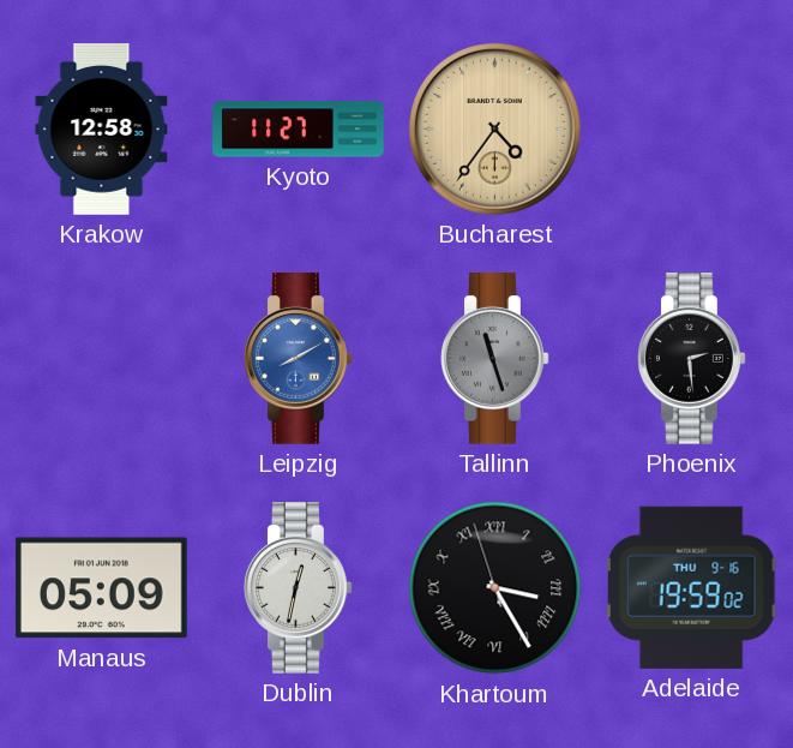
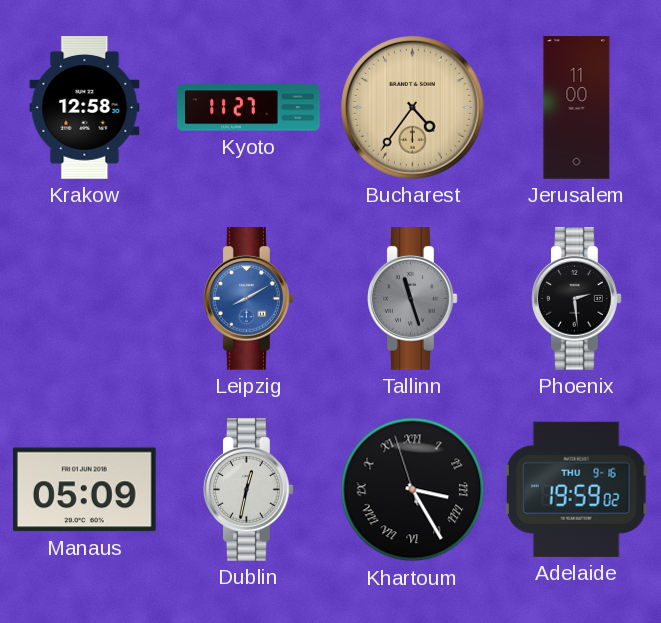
Jerusalem: none -> 11:00
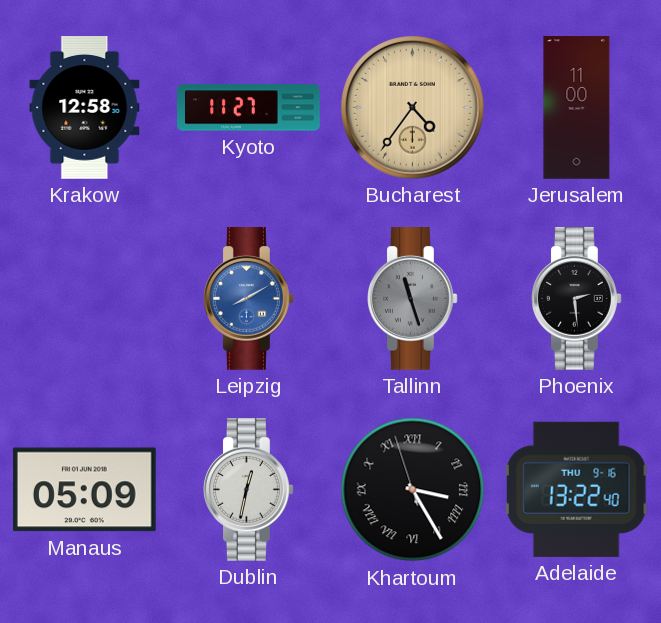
Adelaide: 19:59 -> 13:22
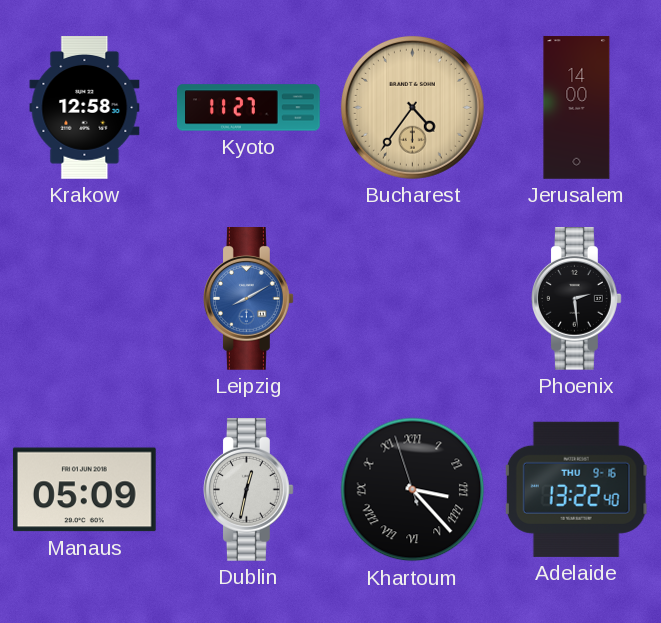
Jerusalem: 11:00 -> 14:00
Tallinn: 11:27 -> none
Khartoum: 3:24 -> 3:22
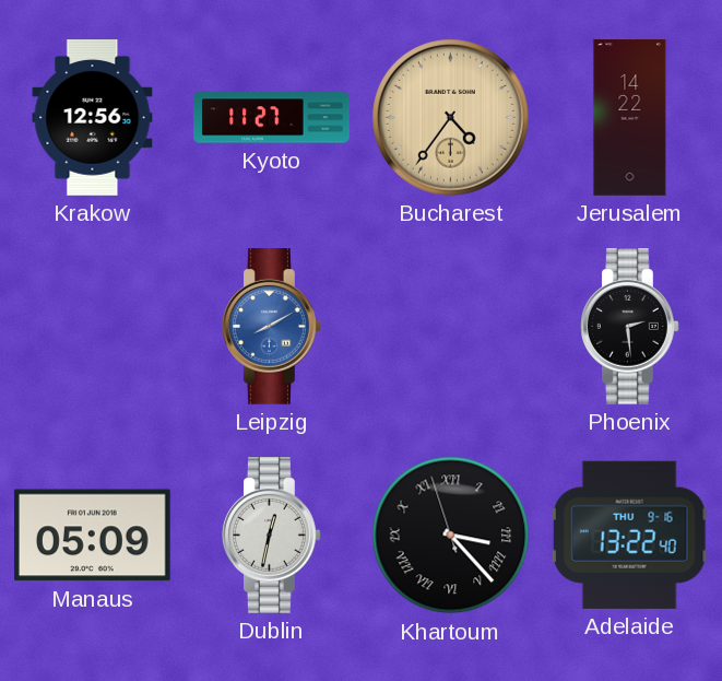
Krakow: 12:58 -> 12:56
Jerusalem: 14:00 -> 14:22
